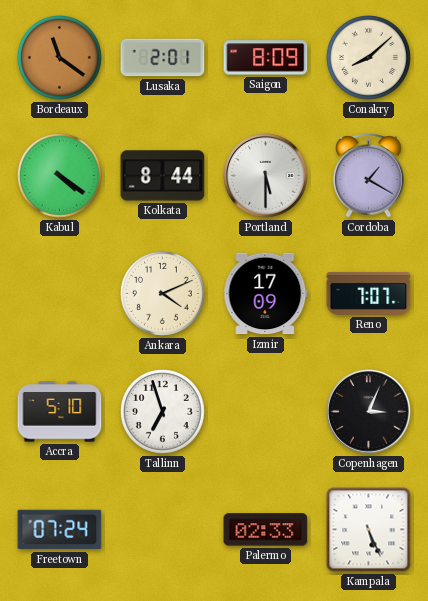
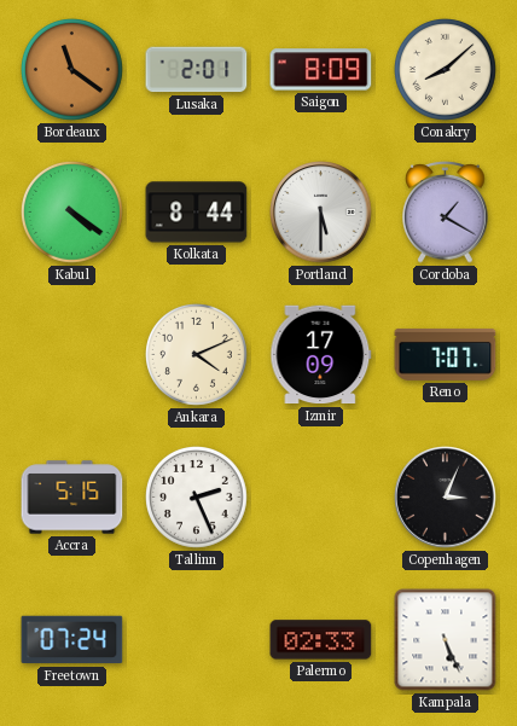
Accra: 5:10 -> 5:15
Tallinn: 6:57 -> 2:26
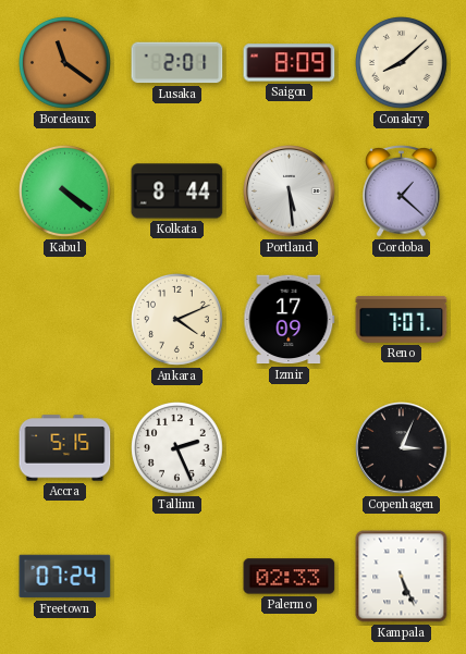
Portland: 5:30 -> 5:29
Cordoba: 1:20 -> 1:22
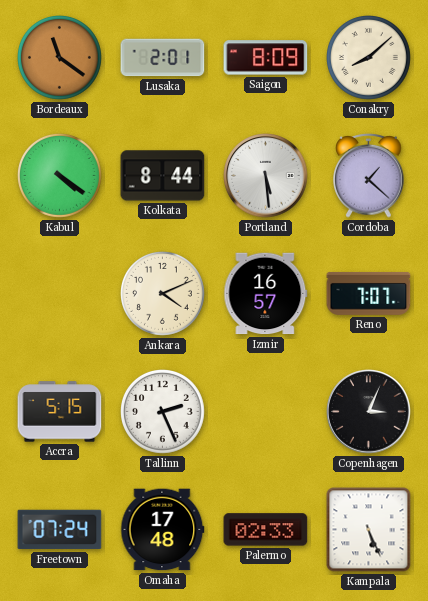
Izmir: 17:09 -> 16:57
Omaha: none -> 17:48
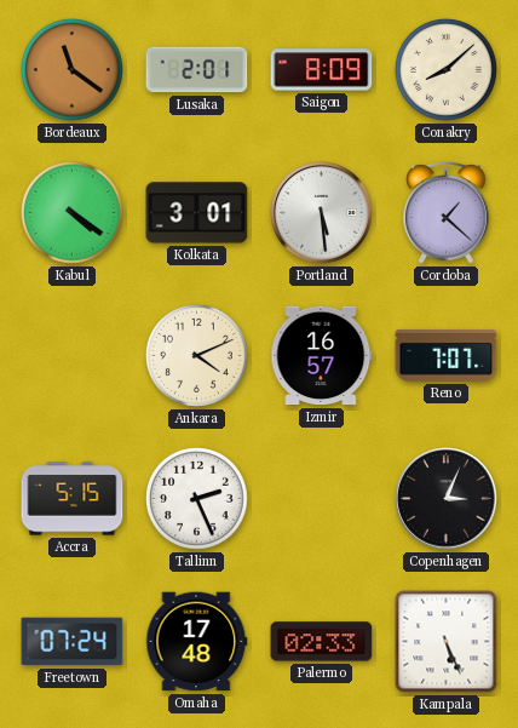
Kolkata: 8:44 -> 3:01
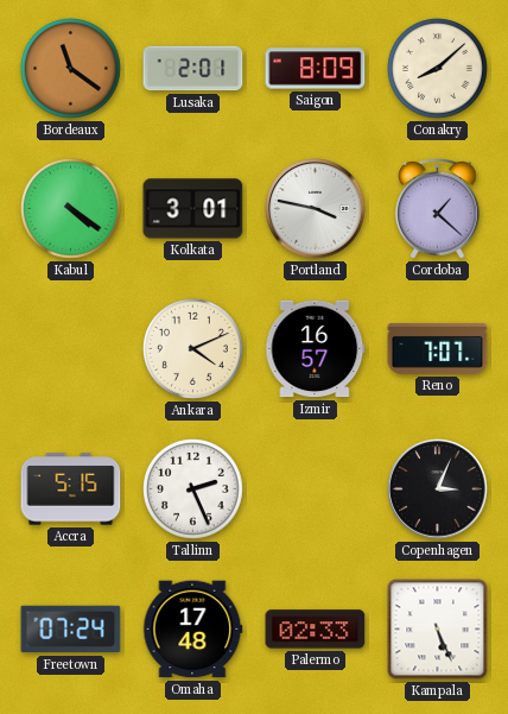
Portland: 5:29 -> 3:47
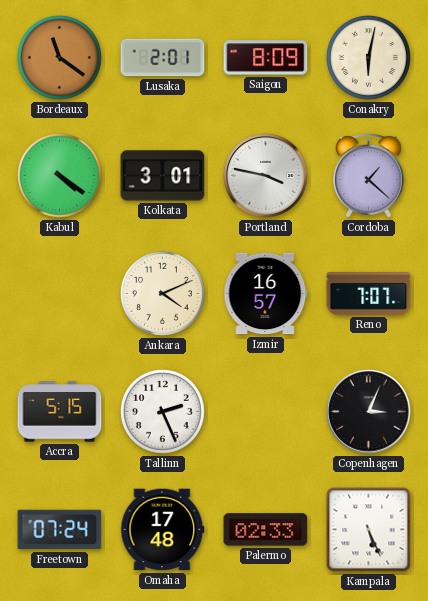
Conakry: 8:08 -> 6:02
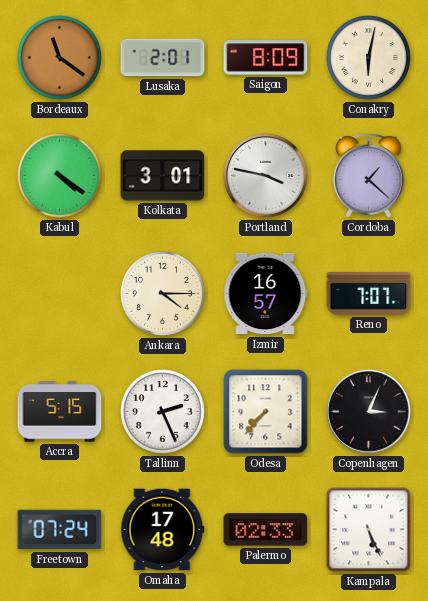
Ankara: 4:11 -> 4:15
Odesa: none -> 7:37
